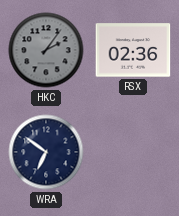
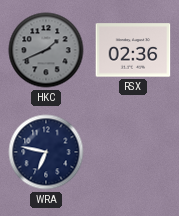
HKC: 2:06 -> 1:41
WRA: 6:51 -> 6:47
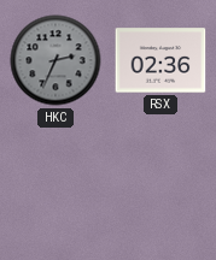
HKC: 1:41 -> 2:34
WRA: 6:47 -> none
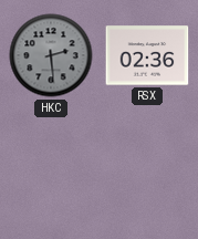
HKC: 2:34 -> 2:29
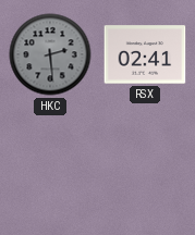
RSX: 02:36 -> 02:41
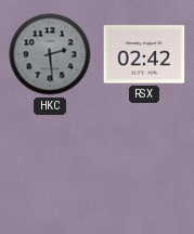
RSX: 02:41 -> 02:42
